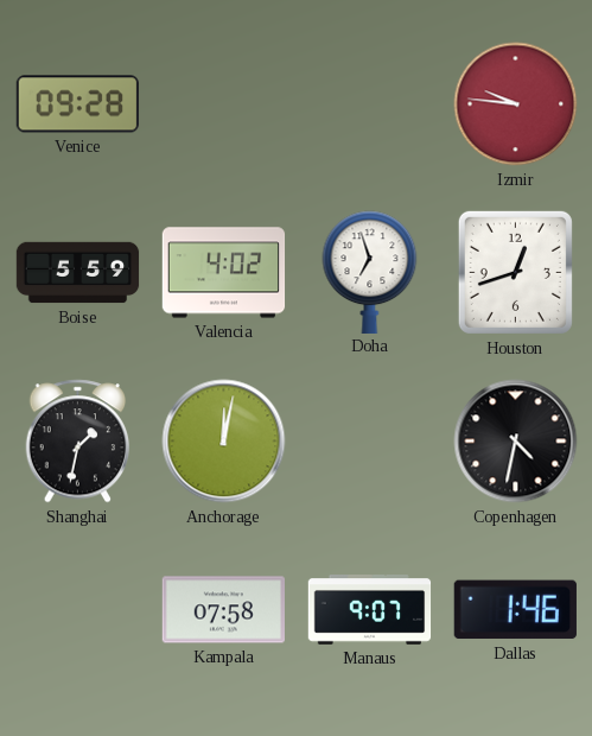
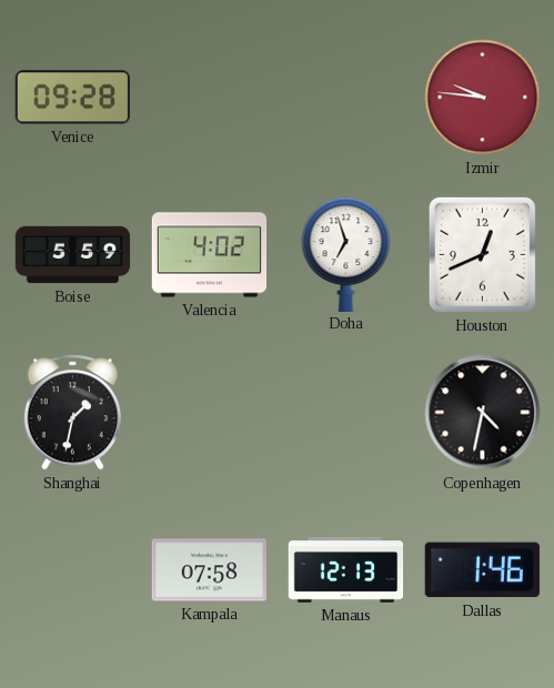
Houston: 12:42 -> 12:41
Anchorage: 12:02 -> none
Manaus: 9:07 -> 12:13
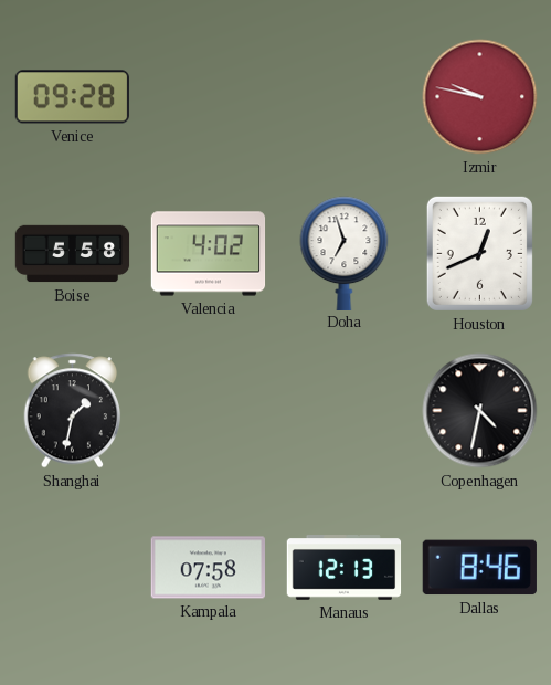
Izmir: 9:46 -> 9:47
Boise: 5:59 -> 5:58
Dallas: 1:46 -> 8:46
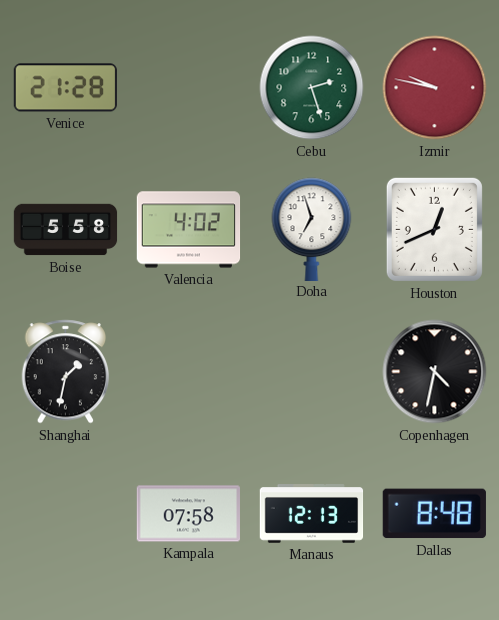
Venice: 09:28 -> 21:28
Cebu: none -> 2:27
Dallas: 8:46 -> 8:48
